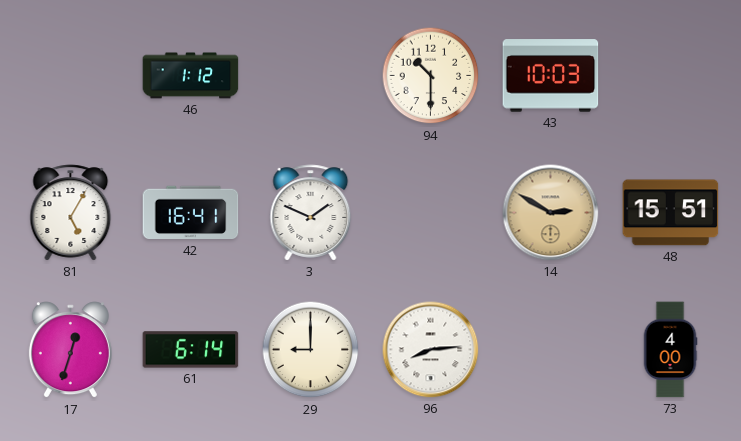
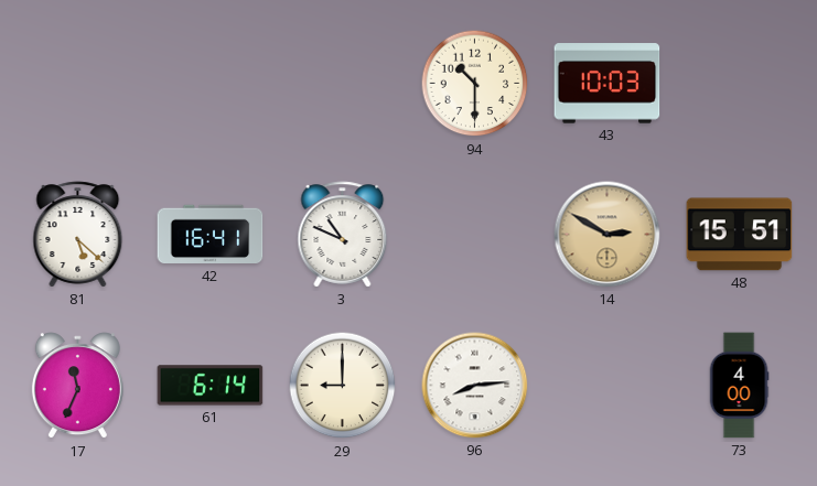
46: 1:12 -> none
81: 5:05 -> 5:22
3: 1:49 -> 10:49
17: 12:33 -> 11:34
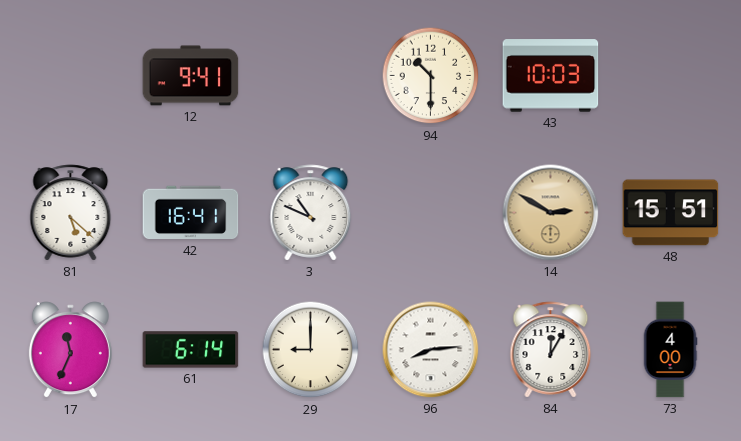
12: none -> 9:41
84: none -> 12:05
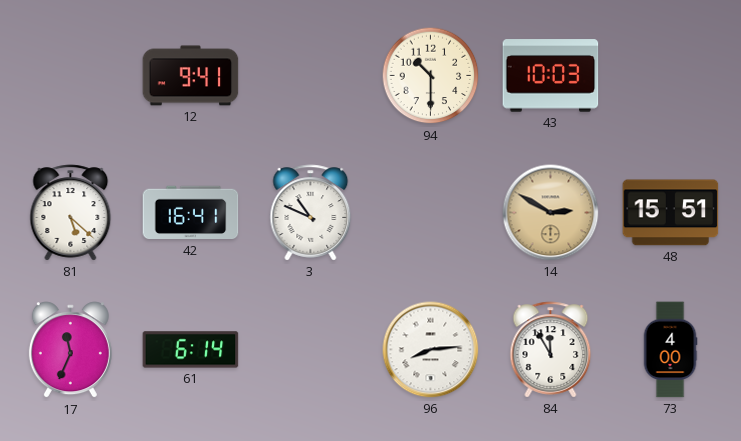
29: 9:00 -> none
84: 12:05 -> 11:55
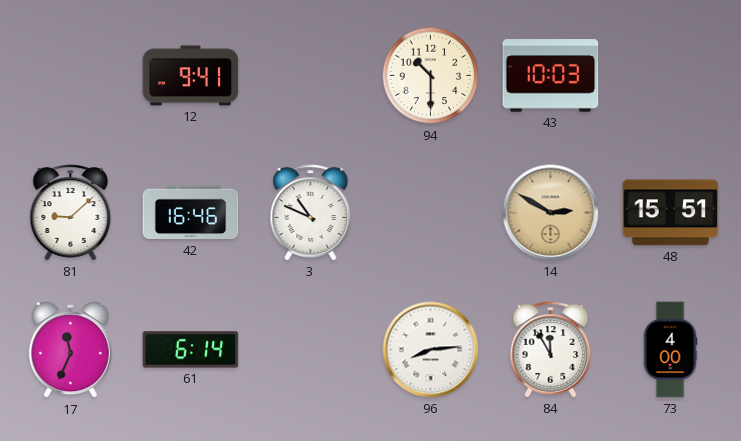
81: 5:22 -> 9:08
42: 16:41 -> 16:46
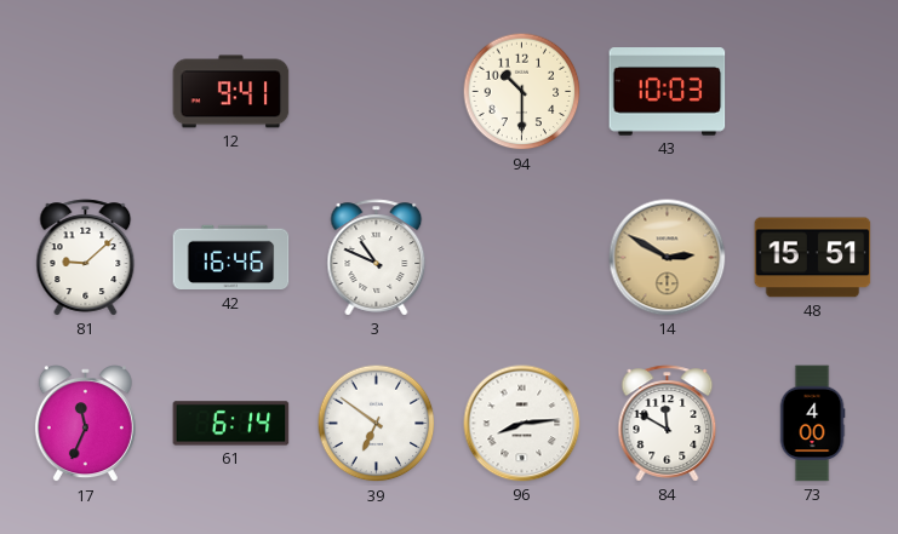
39: none -> 6:51
84: 11:55 -> 11:50
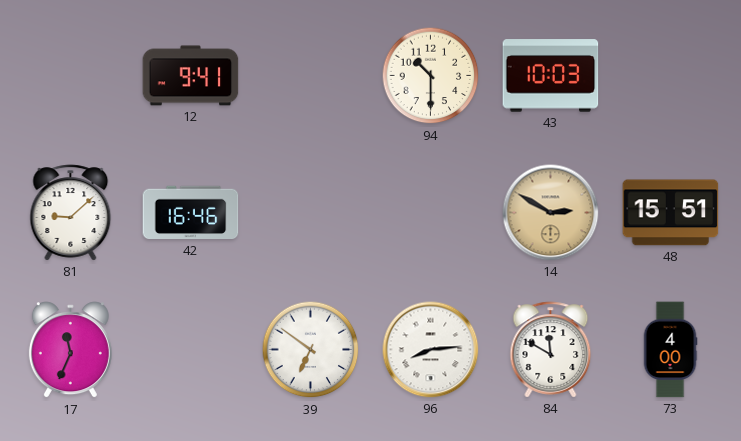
3: 10:49 -> none
61: 6:14 -> none
